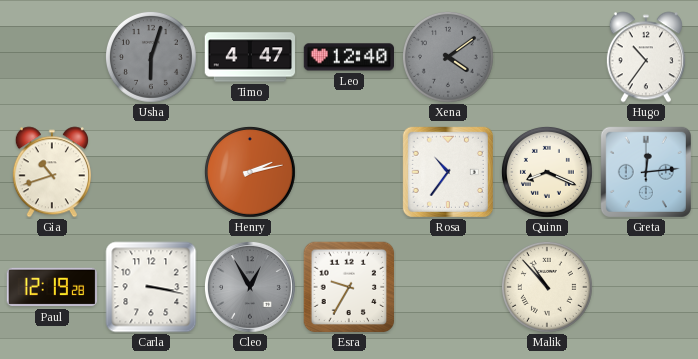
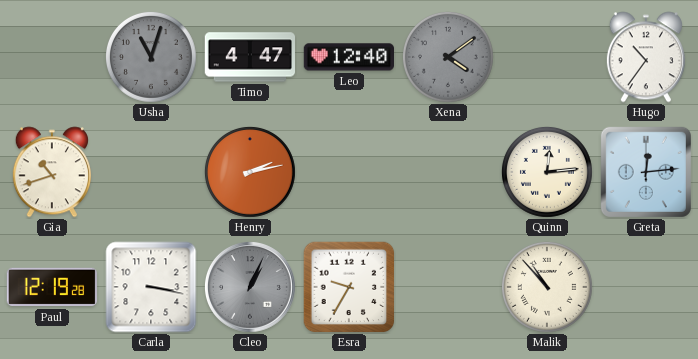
Usha: 6:03 -> 11:03
Rosa: 10:36 -> none
Quinn: 8:19 -> 12:14
Cleo: 12:55 -> 1:04
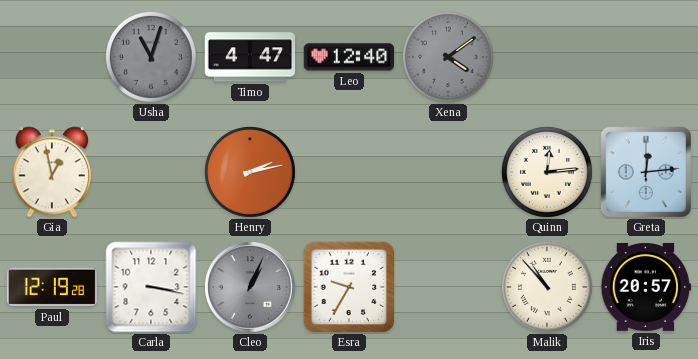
Hugo: 10:36 -> none
Gia: 10:42 -> 12:58
Iris: none -> 20:57
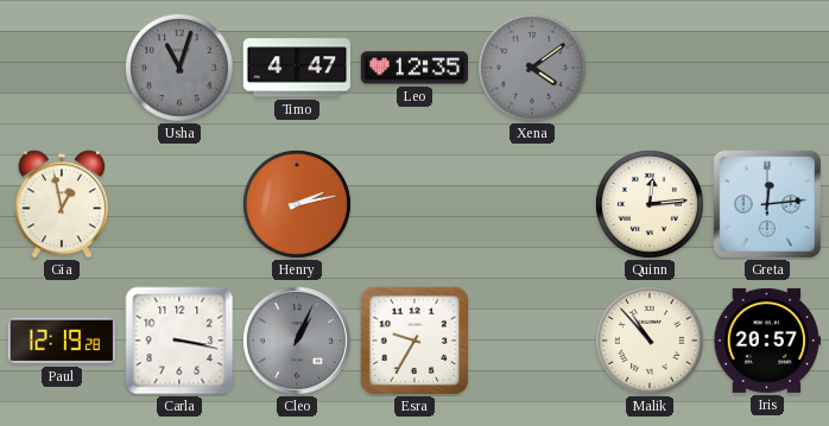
Leo: 12:40 -> 12:35
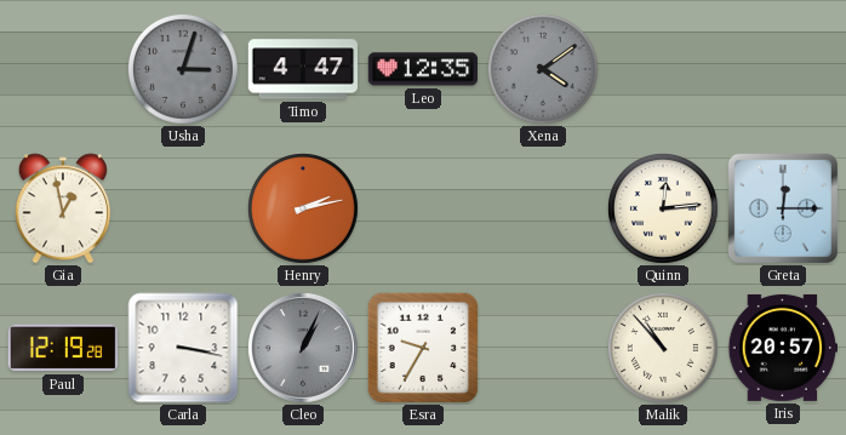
Usha: 11:03 -> 3:03
Greta: 12:14 -> 12:15
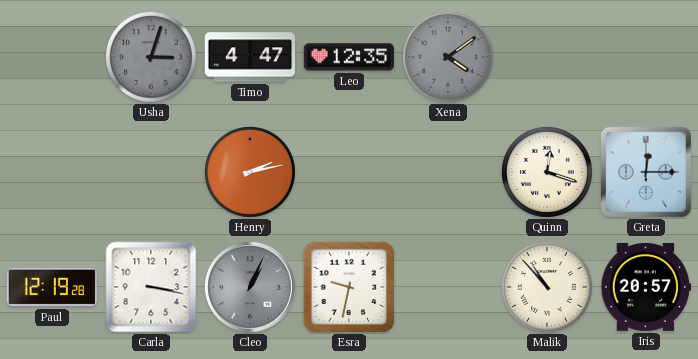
Gia: 12:58 -> none
Quinn: 12:14 -> 12:18
Esra: 9:35 -> 9:32
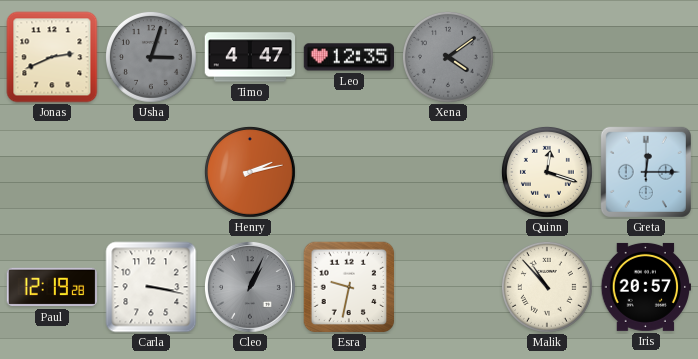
Jonas: none -> 2:41
